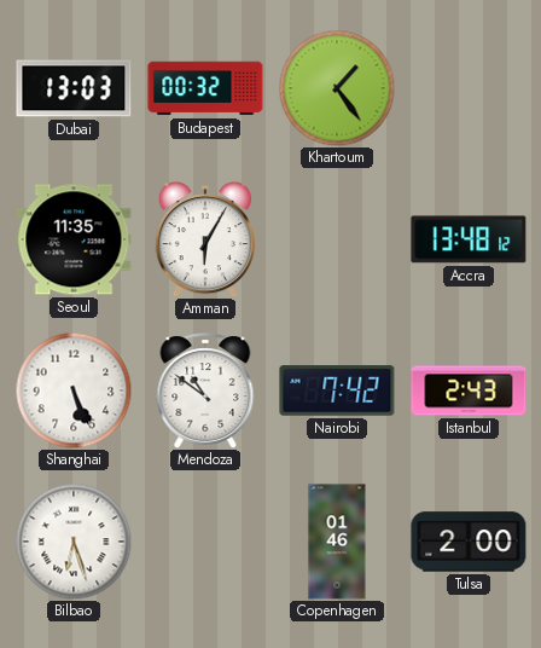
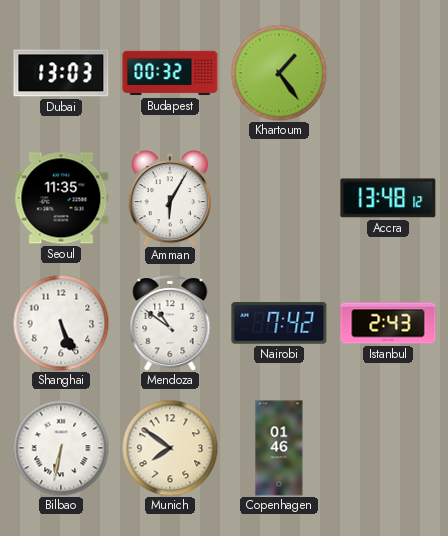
Bilbao: 6:27 -> 6:32
Munich: none -> 7:51
Tulsa: 2:00 -> none
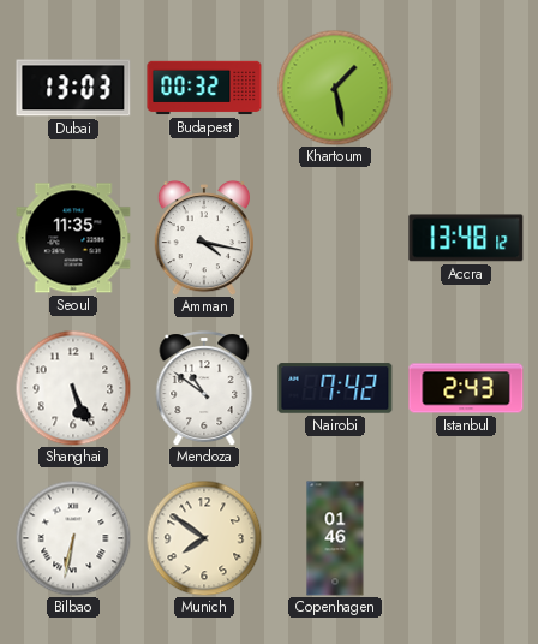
Khartoum: 1:24 -> 1:28
Amman: 6:05 -> 4:17
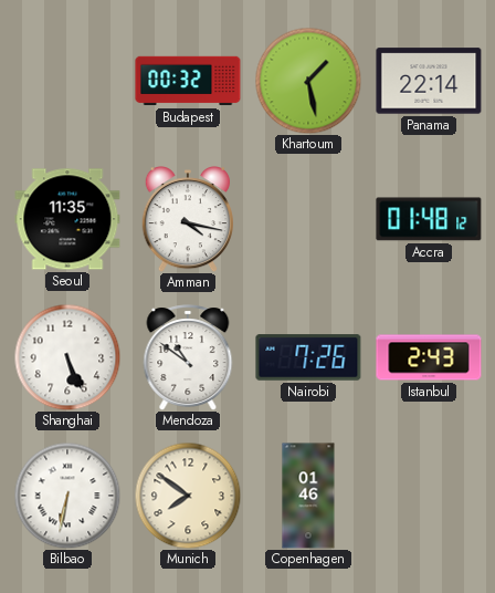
Dubai: 13:03 -> none
Panama: none -> 22:14
Accra: 13:48 -> 01:48
Nairobi: 7:42 -> 7:26
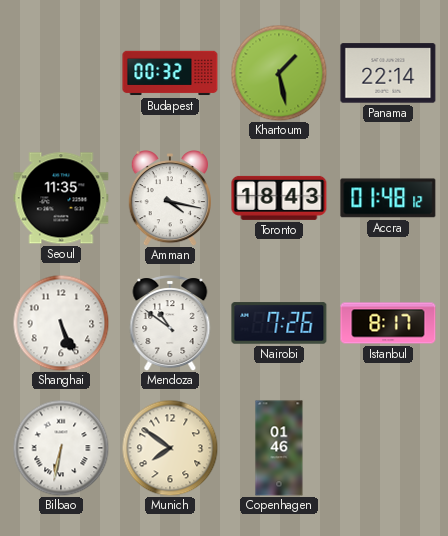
Toronto: none -> 18:43
Istanbul: 2:43 -> 8:17
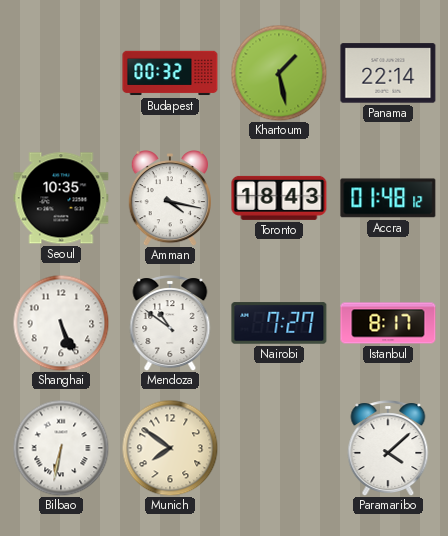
Seoul: 11:35 -> 10:35
Nairobi: 7:26 -> 7:27
Copenhagen: 01:46 -> none
Paramaribo: none -> 4:08
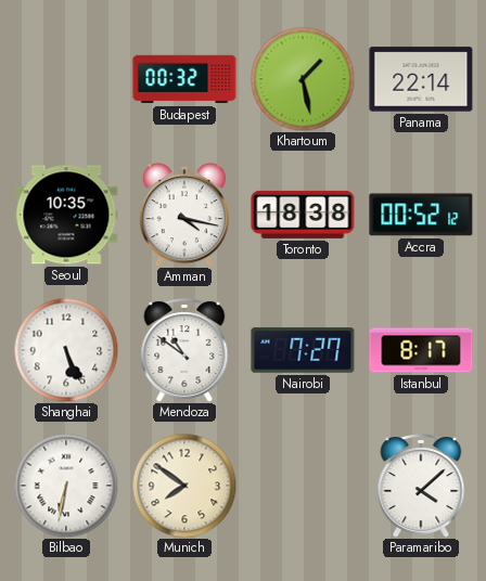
Toronto: 18:43 -> 18:38
Accra: 01:48 -> 00:52
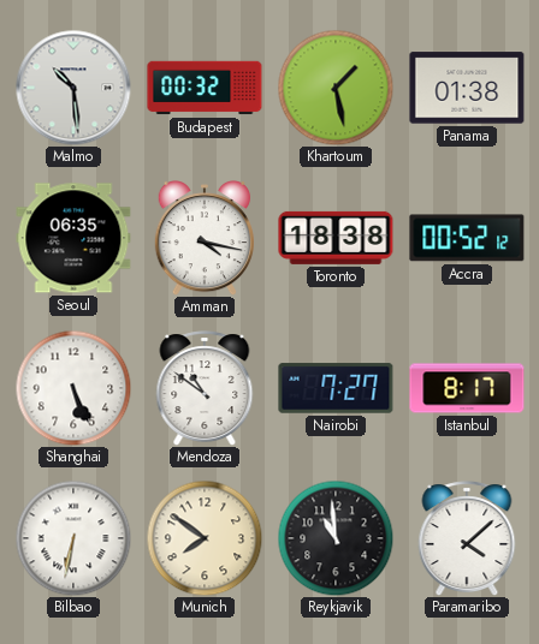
Malmo: none -> 10:29
Panama: 22:14 -> 01:38
Seoul: 10:35 -> 06:35
Reykjavik: none -> 10:59
